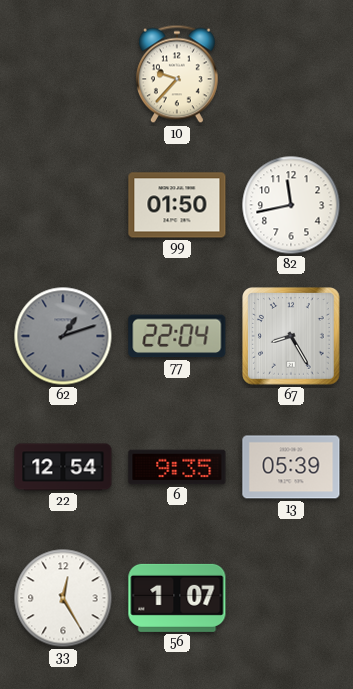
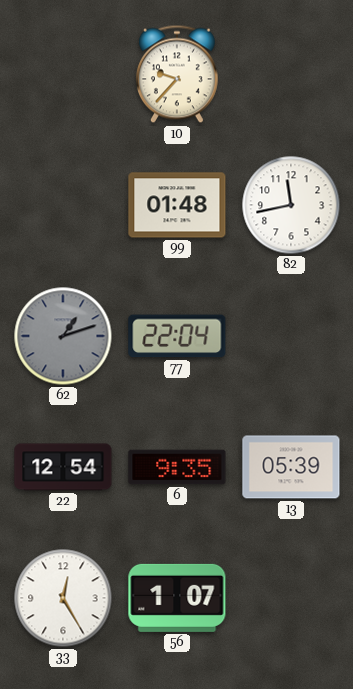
99: 01:50 -> 01:48
67: 8:25 -> none
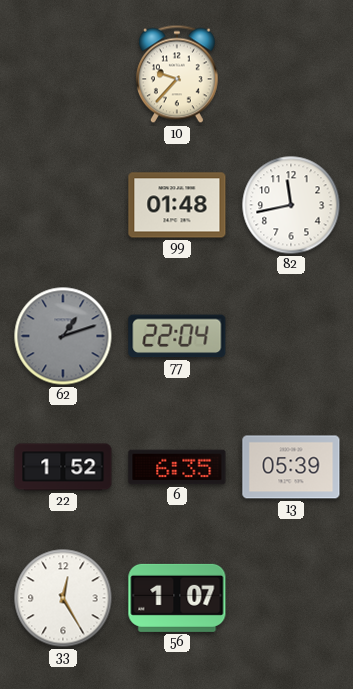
22: 12:54 -> 1:52
6: 9:35 -> 6:35
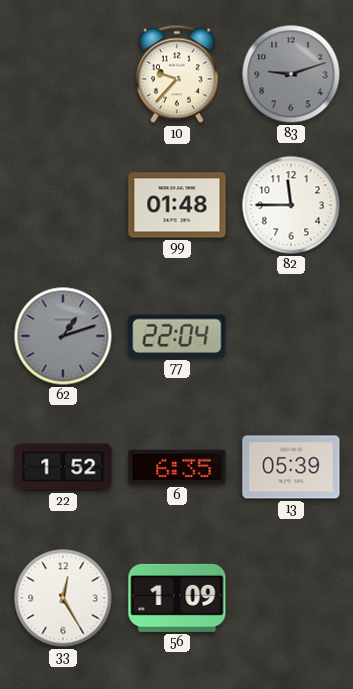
83: none -> 9:12
82: 11:43 -> 11:45
56: 1:07 -> 1:09
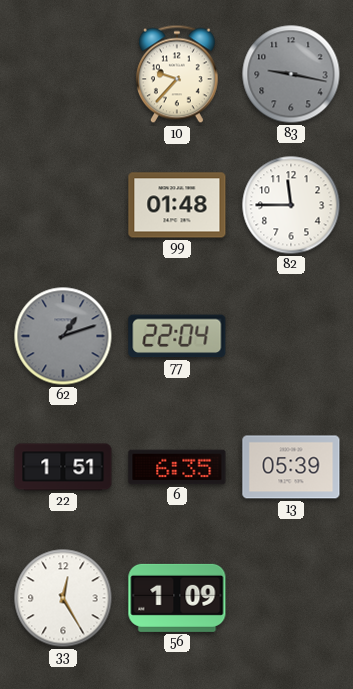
83: 9:12 -> 9:17
22: 1:52 -> 1:51
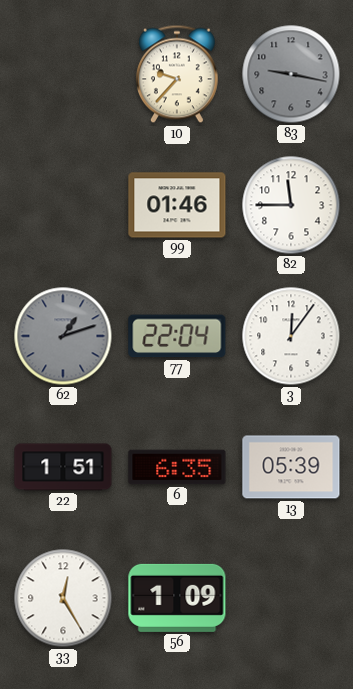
99: 01:48 -> 01:46
3: none -> 12:06
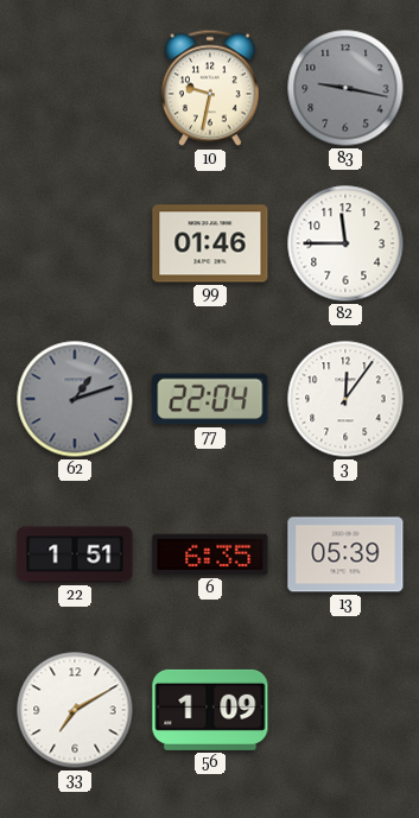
10: 9:37 -> 9:32
33: 12:25 -> 7:10
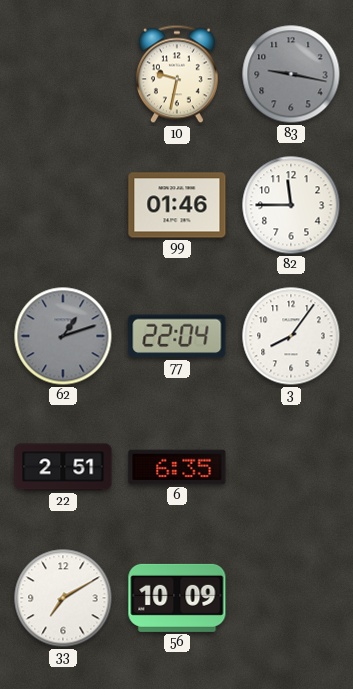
3: 12:06 -> 8:06
22: 1:51 -> 2:51
13: 05:39 -> none
56: 1:09 -> 10:09
